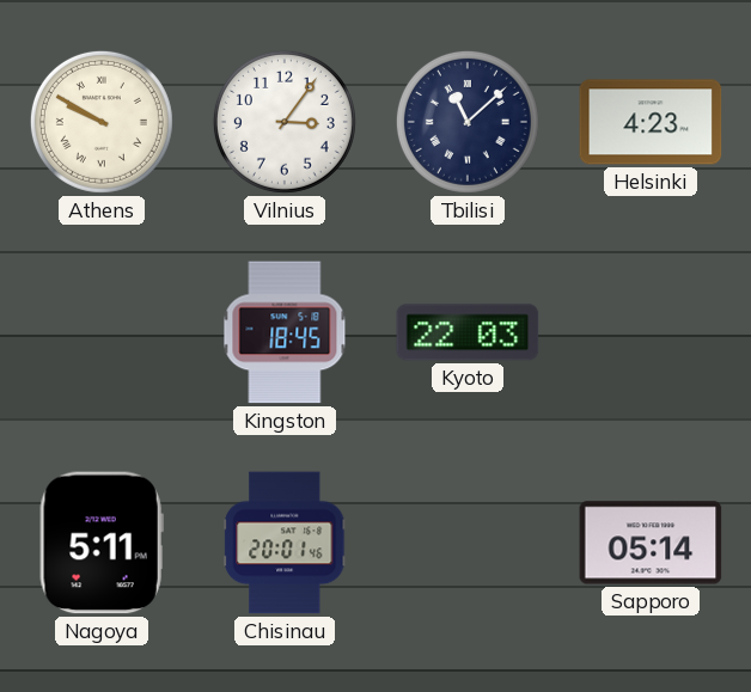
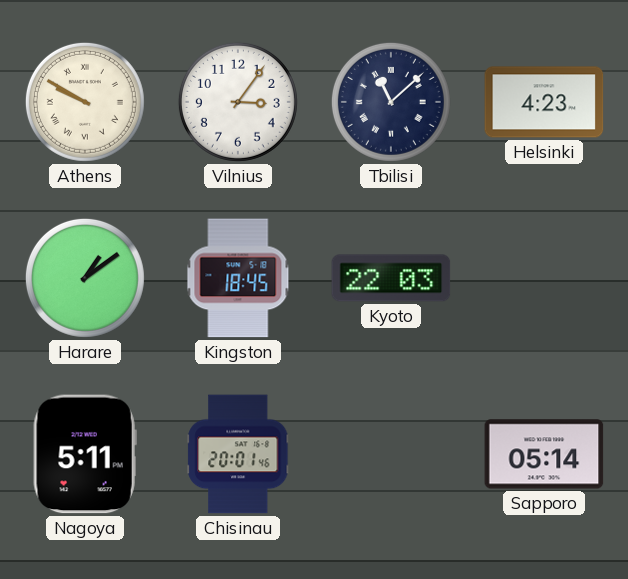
Harare: none -> 1:09
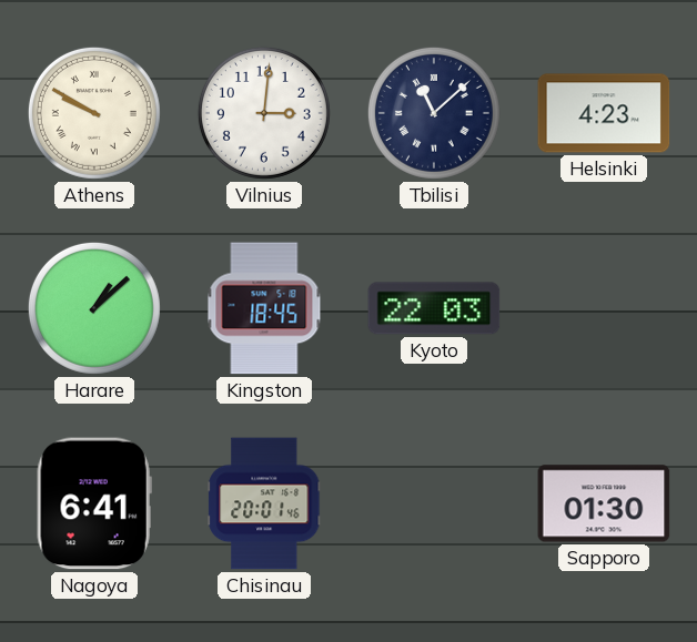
Vilnius: 3:06 -> 3:01
Harare: 1:09 -> 1:08
Nagoya: 5:11 -> 6:41
Sapporo: 05:14 -> 01:30
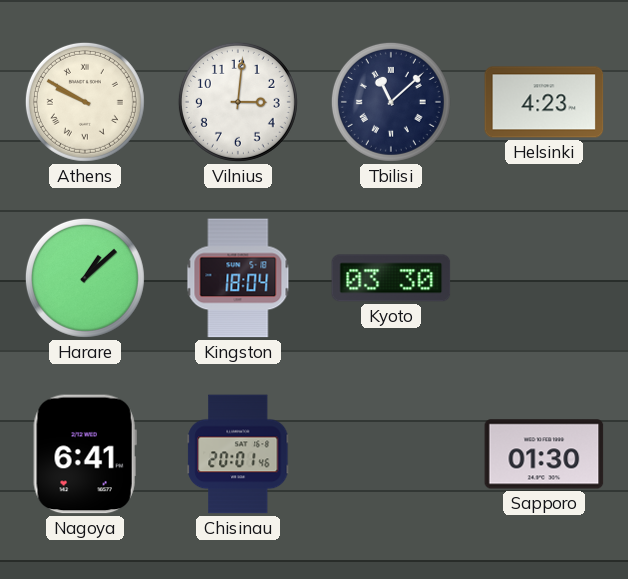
Kingston: 18:45 -> 18:04
Kyoto: 22:03 -> 03:30
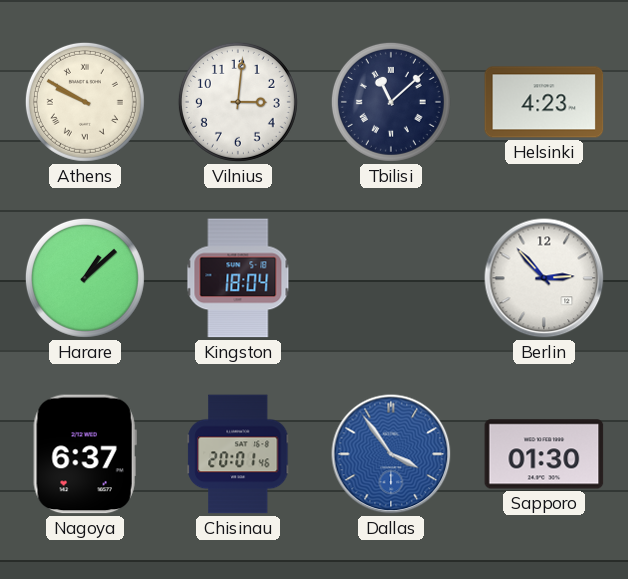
Kyoto: 03:30 -> none
Berlin: none -> 2:53
Nagoya: 6:41 -> 6:37
Dallas: none -> 3:54
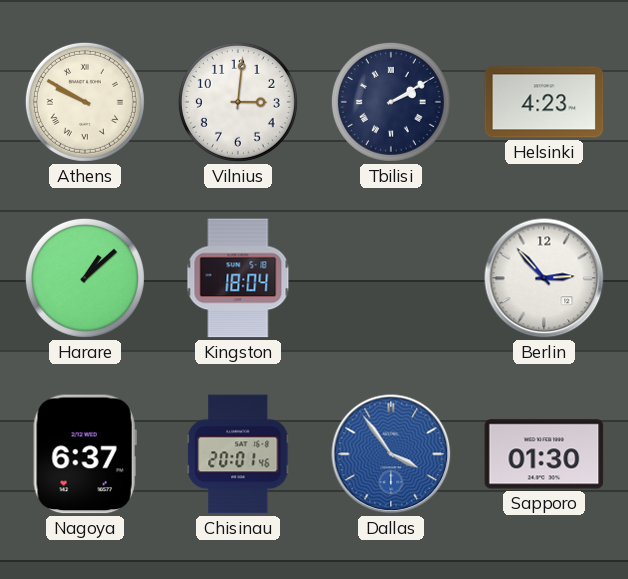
Tbilisi: 11:08 -> 2:10
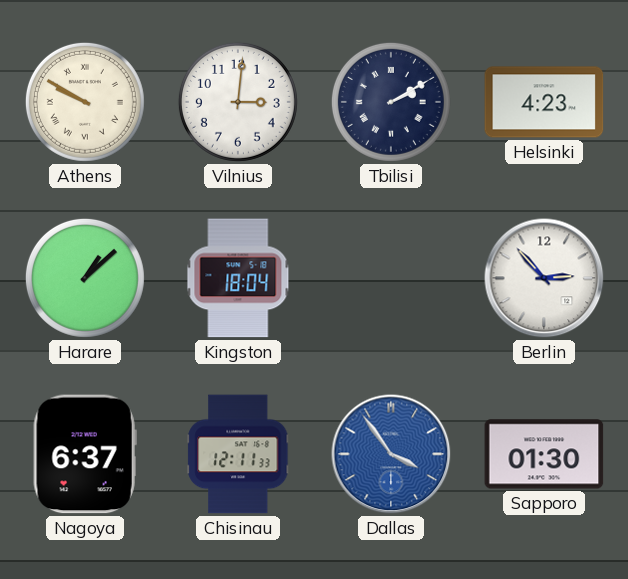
Chisinau: 20:01 -> 12:11
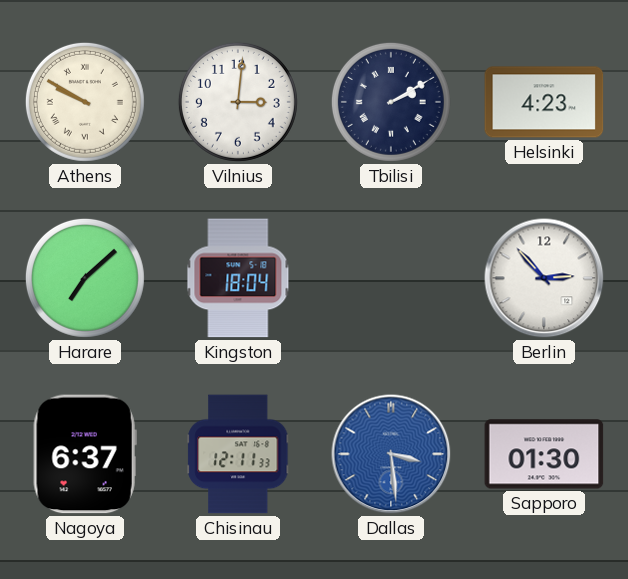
Harare: 1:08 -> 7:08
Dallas: 3:54 -> 3:29
